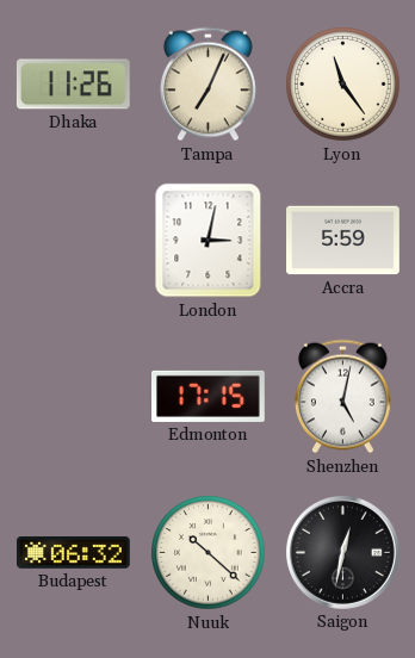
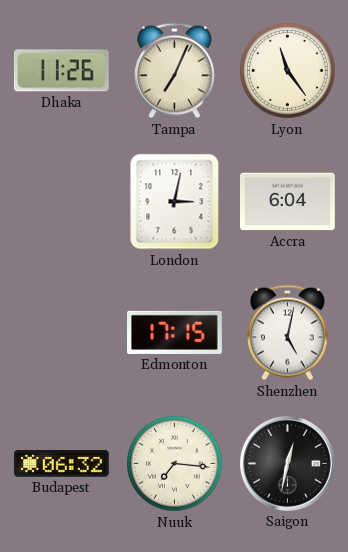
Accra: 5:59 -> 6:04
Nuuk: 10:22 -> 7:16
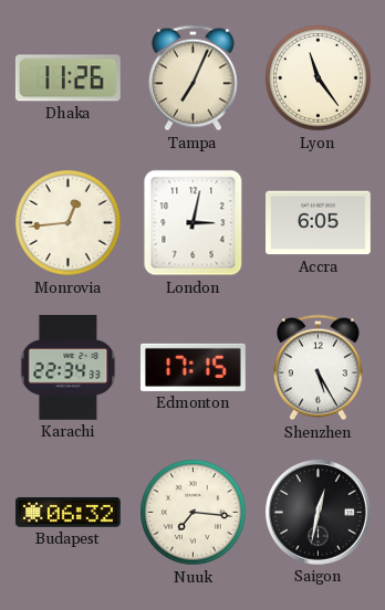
Monrovia: none -> 12:44
Accra: 6:04 -> 6:05
Karachi: none -> 22:34
Shenzhen: 5:02 -> 5:25
